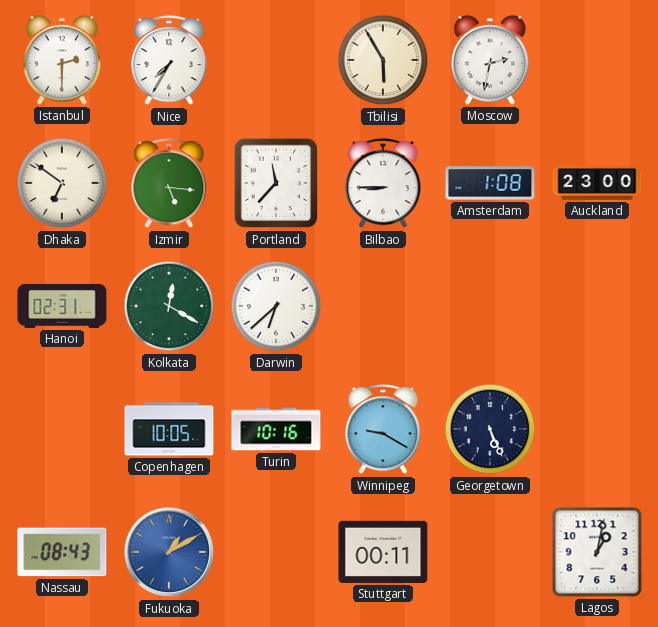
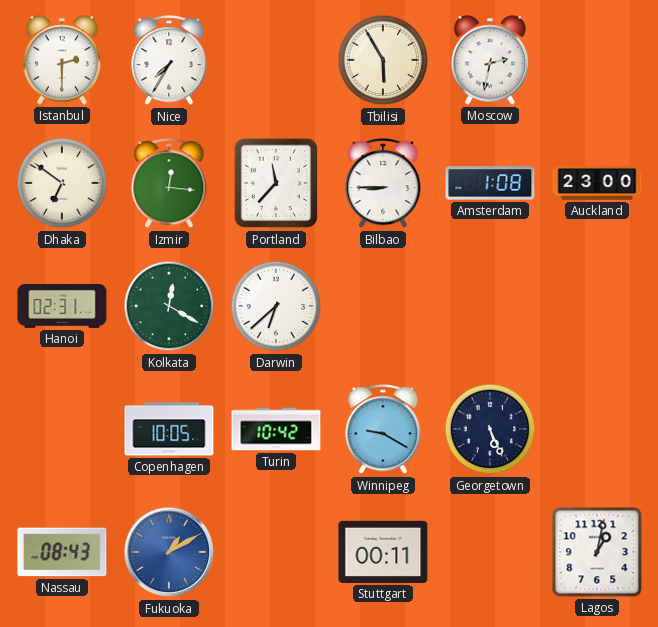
Izmir: 5:16 -> 12:16
Turin: 10:16 -> 10:42
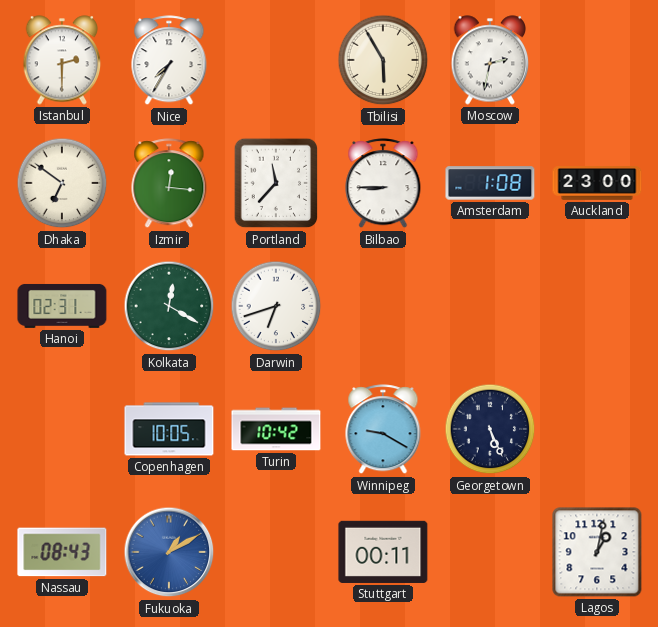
Darwin: 6:38 -> 6:42
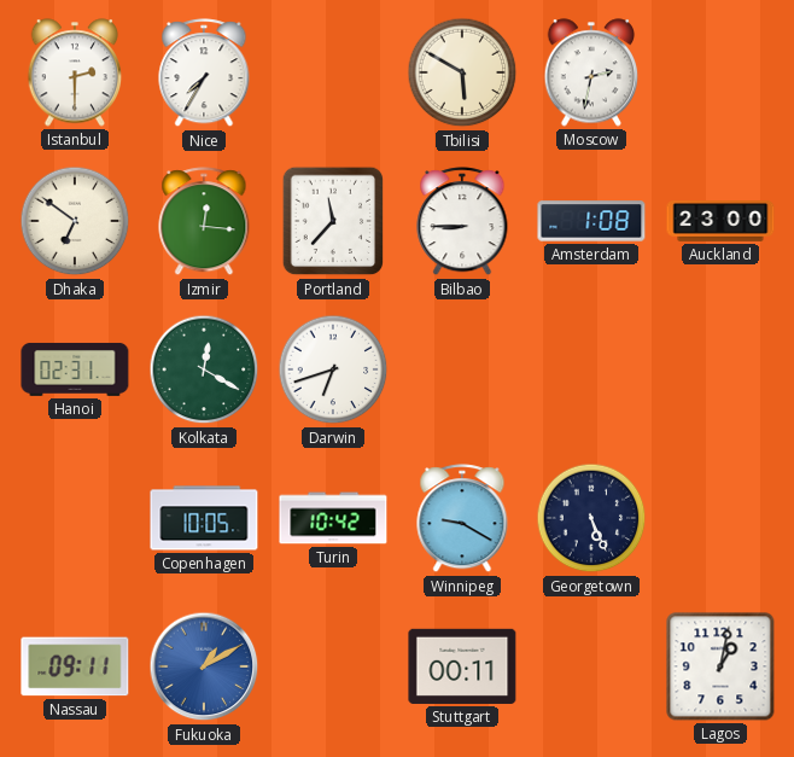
Tbilisi: 5:55 -> 5:50
Nassau: 08:43 -> 09:11
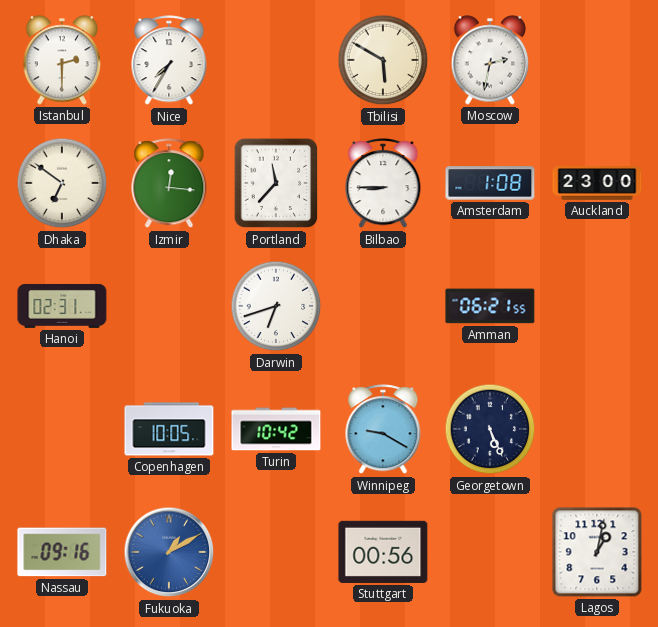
Kolkata: 12:20 -> none
Amman: none -> 06:21
Nassau: 09:11 -> 09:16
Stuttgart: 00:11 -> 00:56
